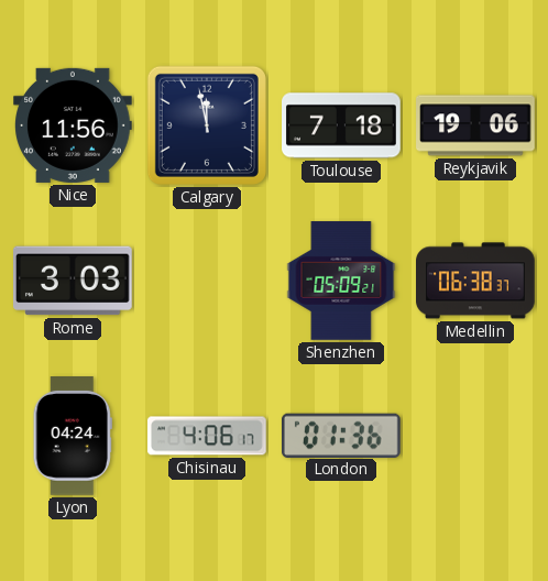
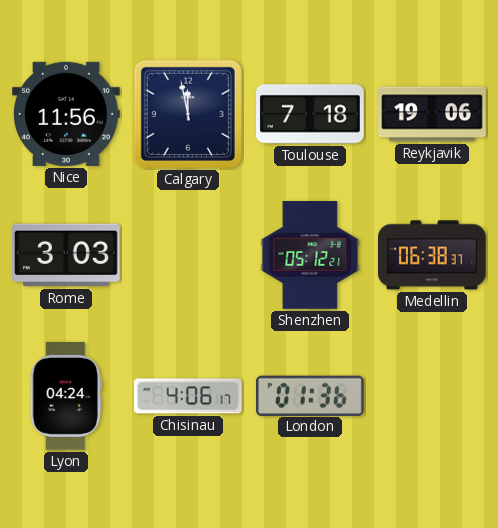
Shenzhen: 05:09 -> 05:12
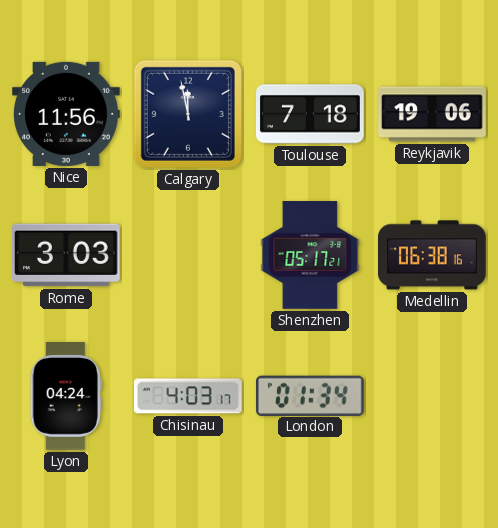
Shenzhen: 05:12 -> 05:17
Medellin: 06:38:37 -> 06:38:16
Chisinau: 4:06 -> 4:03
London: 01:36 -> 01:34
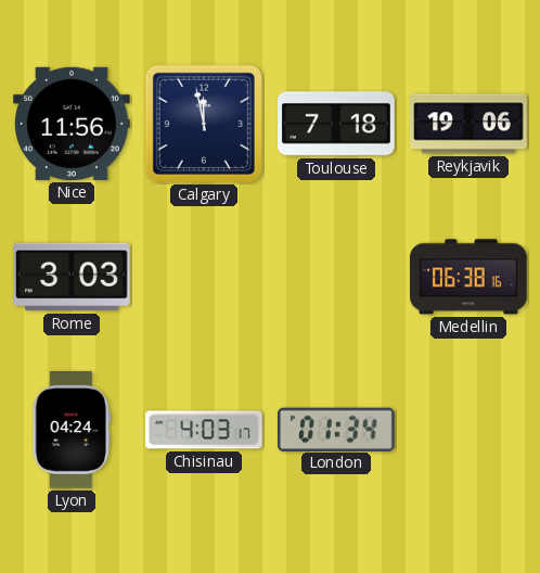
Shenzhen: 05:17 -> none
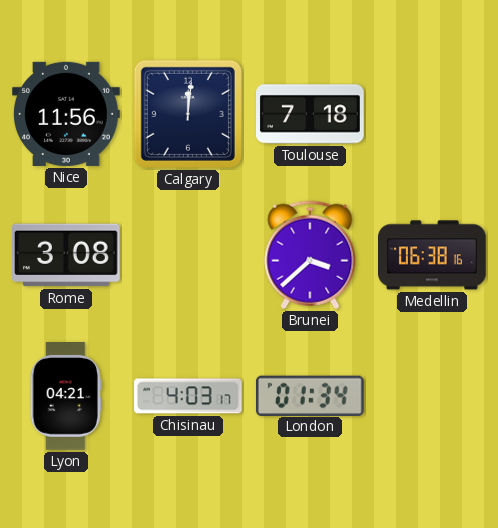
Calgary: 11:58 -> 12:01
Reykjavik: 19:06 -> none
Rome: 3:03 -> 3:08
Brunei: none -> 3:38
Lyon: 04:24 -> 04:21
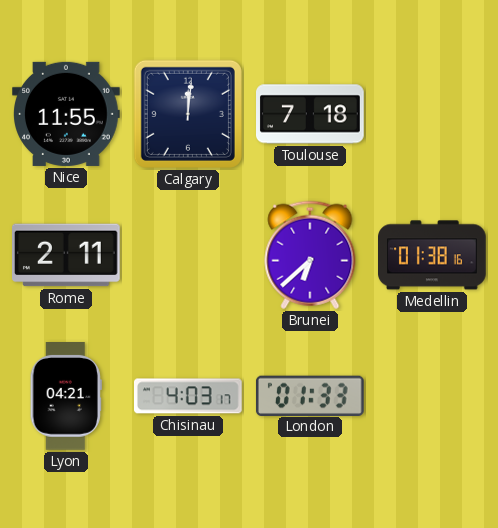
Nice: 11:56 -> 11:55
Rome: 3:08 -> 2:11
Brunei: 3:38 -> 6:38
Medellin: 06:38 -> 01:38
London: 01:34 -> 01:33
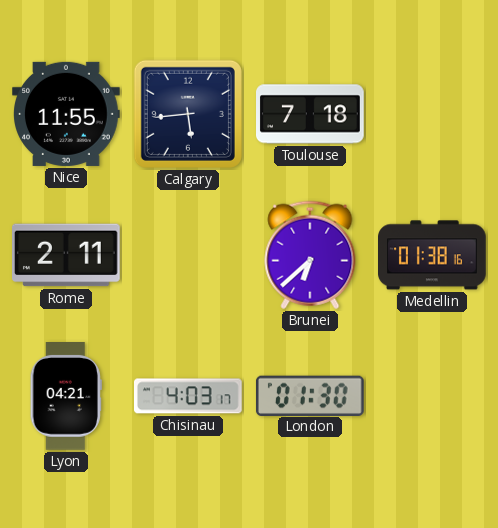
Calgary: 12:01 -> 5:44
London: 01:33 -> 01:30
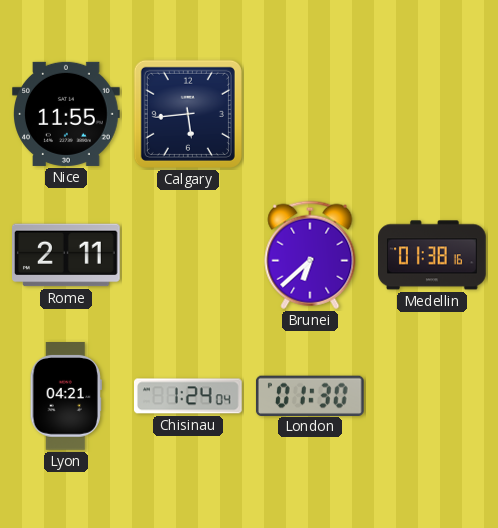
Toulouse: 7:18 -> none
Chisinau: 4:03 -> 1:24
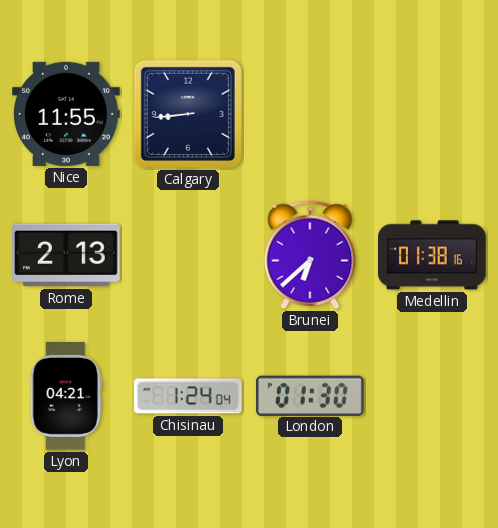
Calgary: 5:44 -> 8:44
Rome: 2:11 -> 2:13
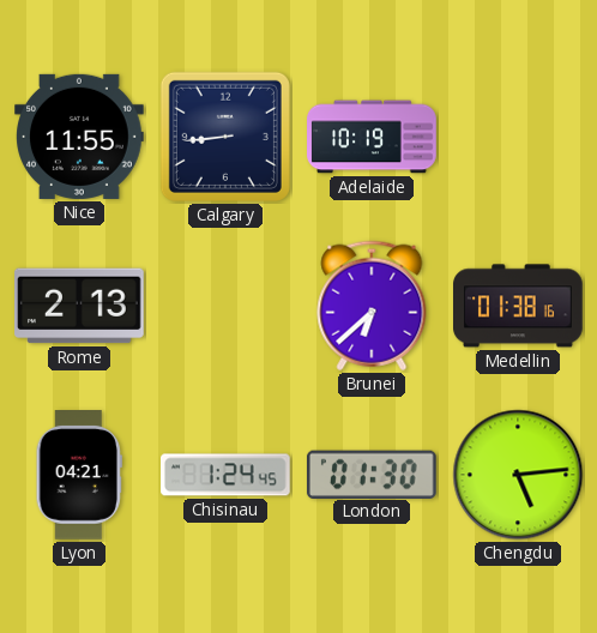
Adelaide: none -> 10:19
Chisinau: 1:24:04 -> 1:24:45
Chengdu: none -> 5:14
